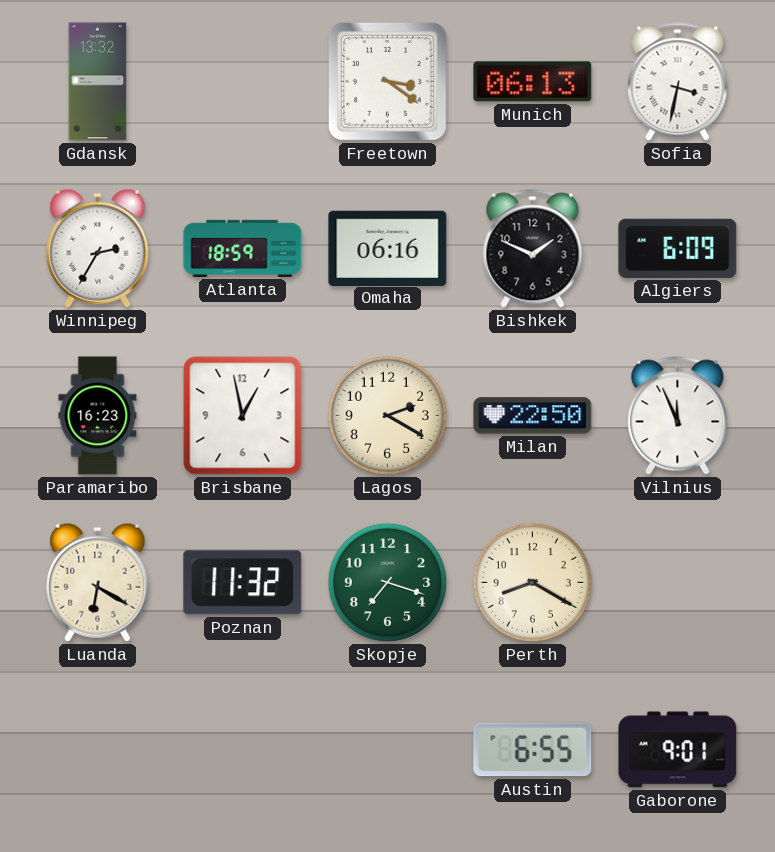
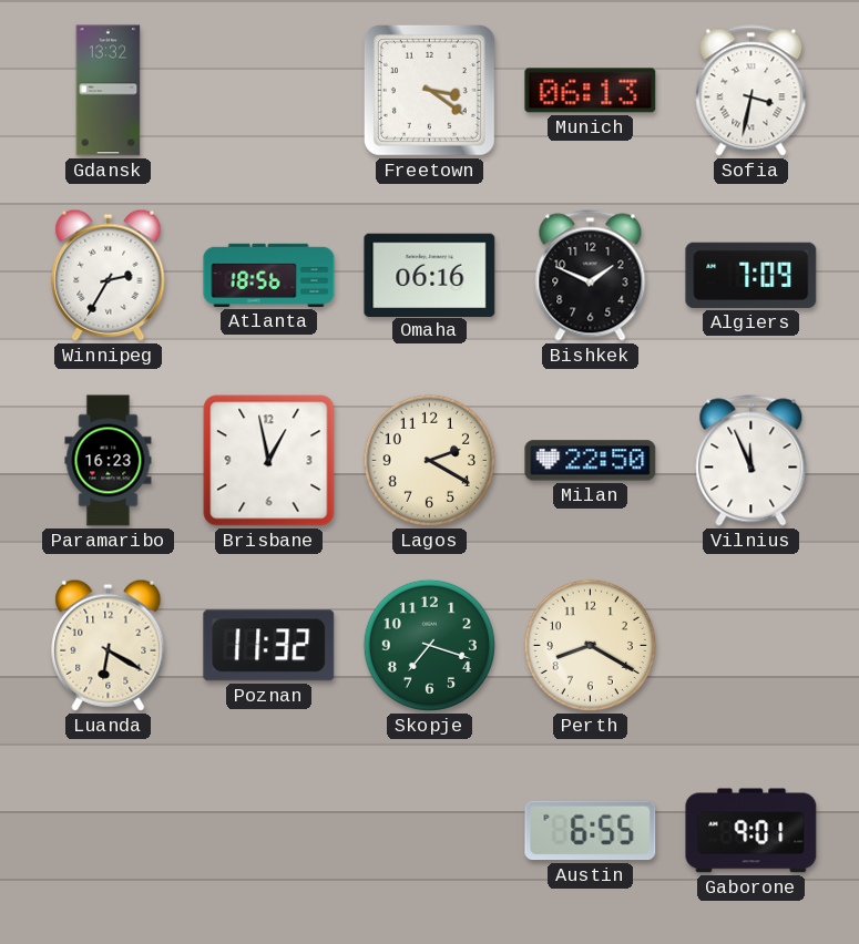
Atlanta: 18:59 -> 18:56
Algiers: 6:09 -> 7:09
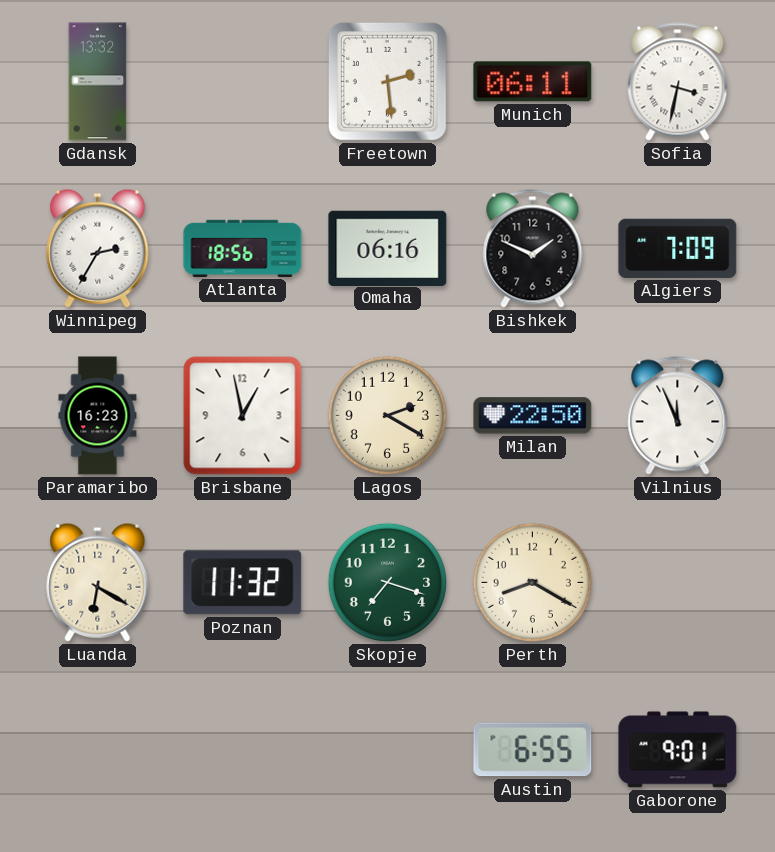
Freetown: 3:21 -> 2:29
Munich: 06:13 -> 06:11
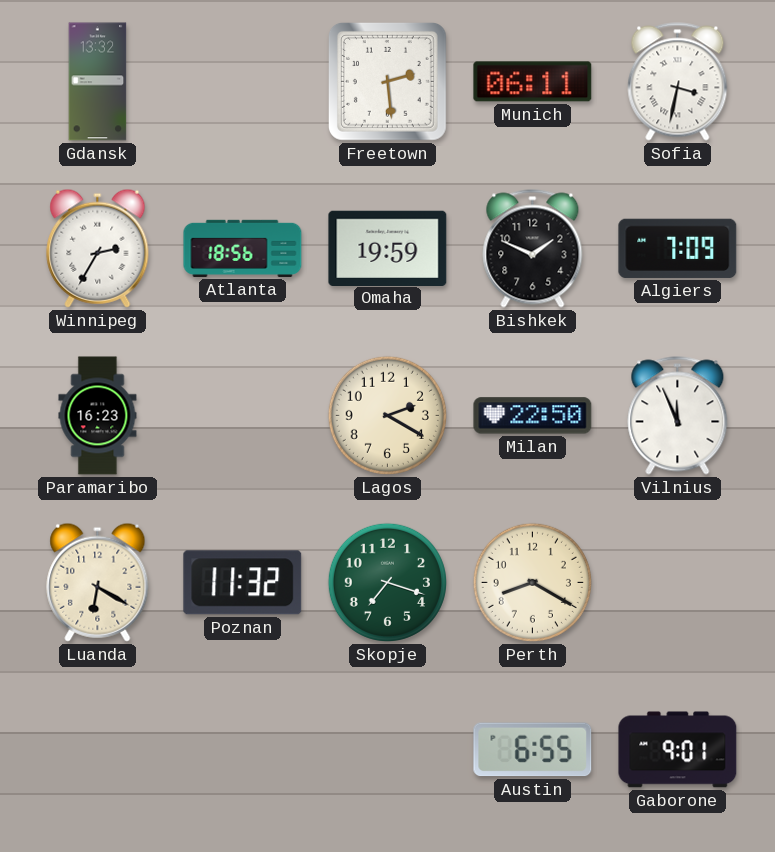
Omaha: 06:16 -> 19:59
Brisbane: 12:58 -> none
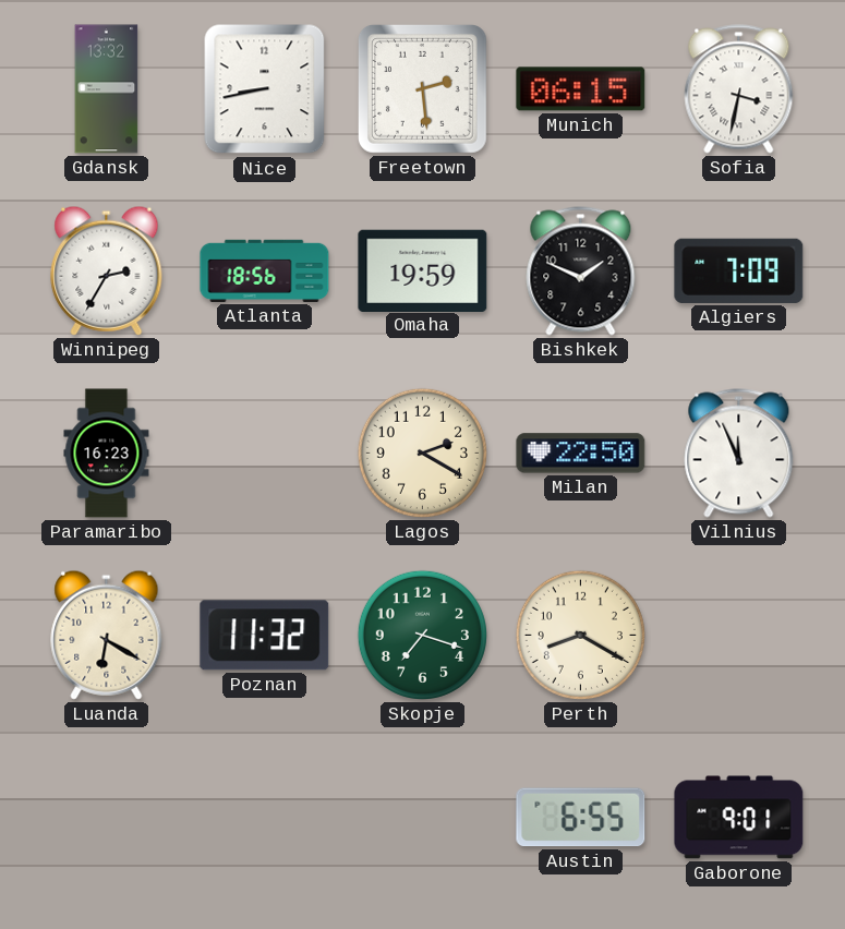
Nice: none -> 8:43
Munich: 06:11 -> 06:15
